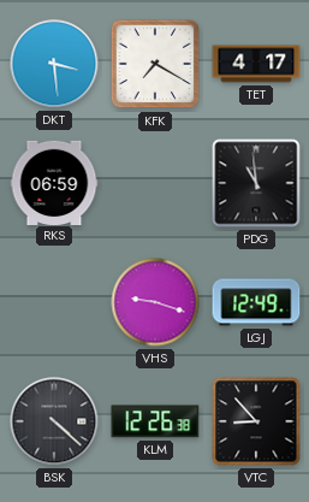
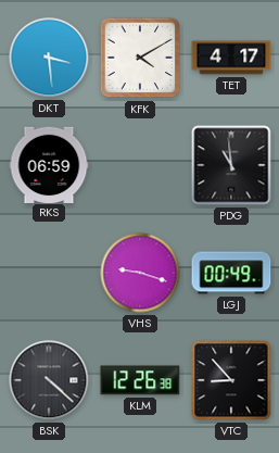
KFK: 7:20 -> 4:10
LGJ: 12:49 -> 00:49
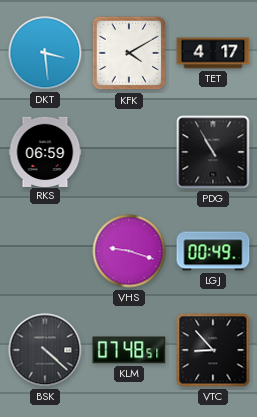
PDG: 10:59 -> 10:55
KLM: 12:26 -> 07:48
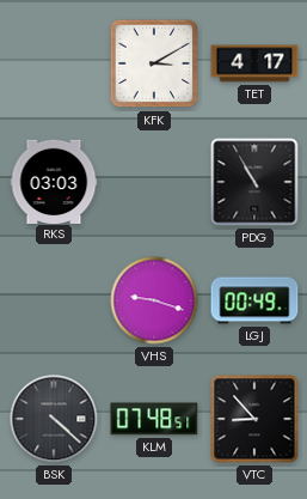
DKT: 3:29 -> none
KFK: 4:10 -> 3:10
RKS: 06:59 -> 03:03
